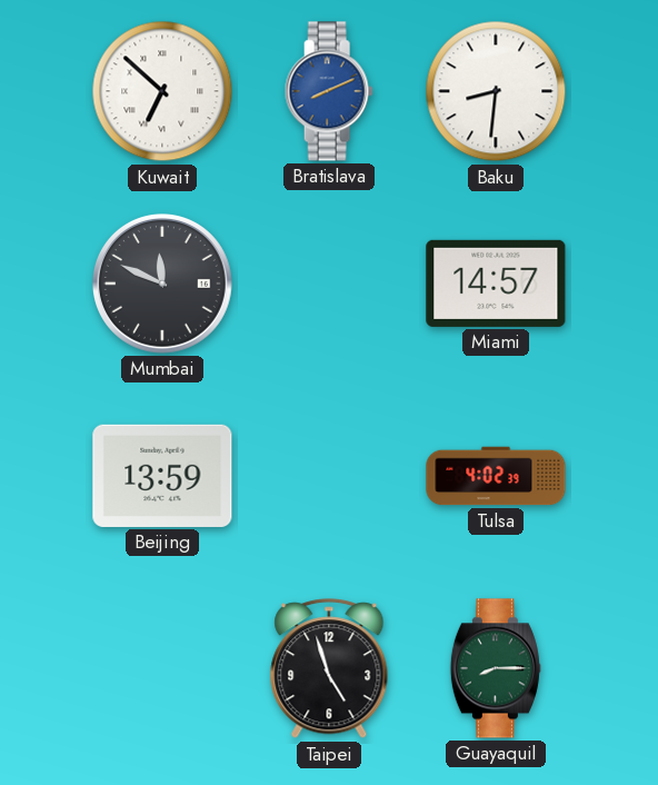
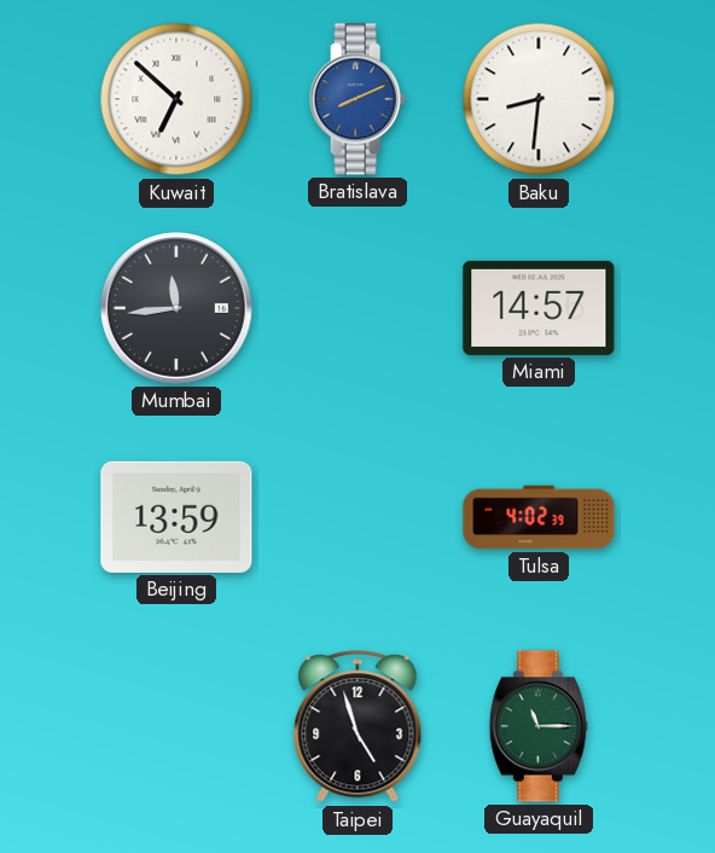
Mumbai: 11:49 -> 11:44
Guayaquil: 8:15 -> 11:15
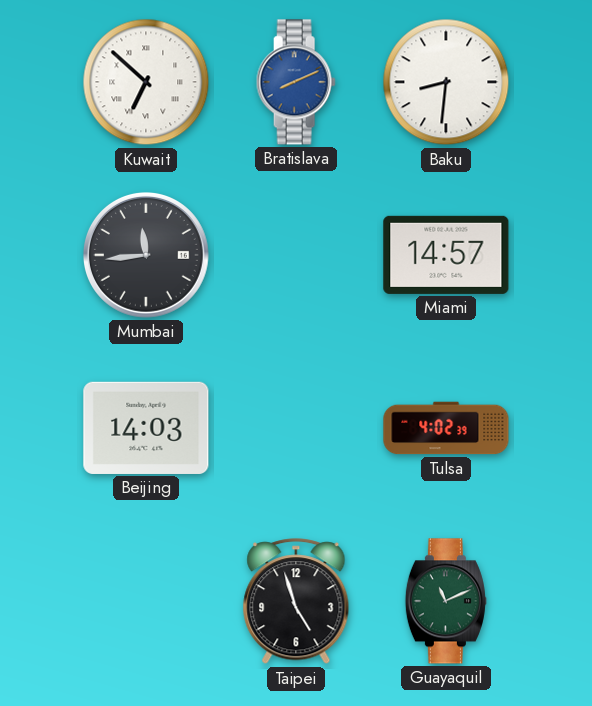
Beijing: 13:59 -> 14:03
Guayaquil: 11:15 -> 11:11
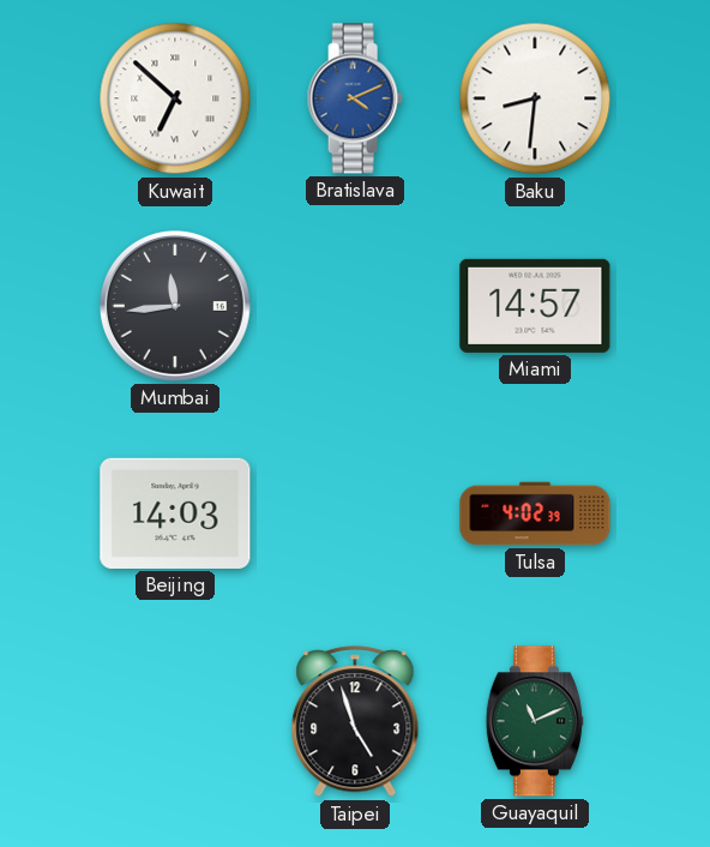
Bratislava: 8:11 -> 4:11
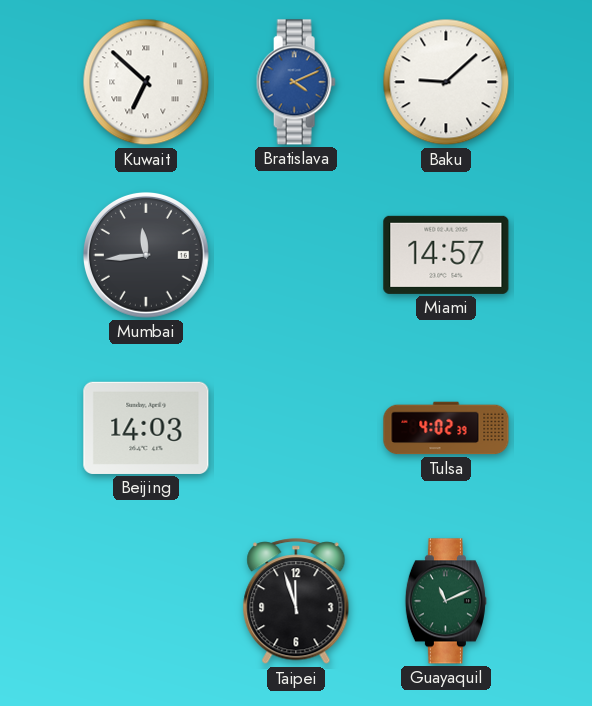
Baku: 8:31 -> 9:08
Taipei: 4:57 -> 11:57
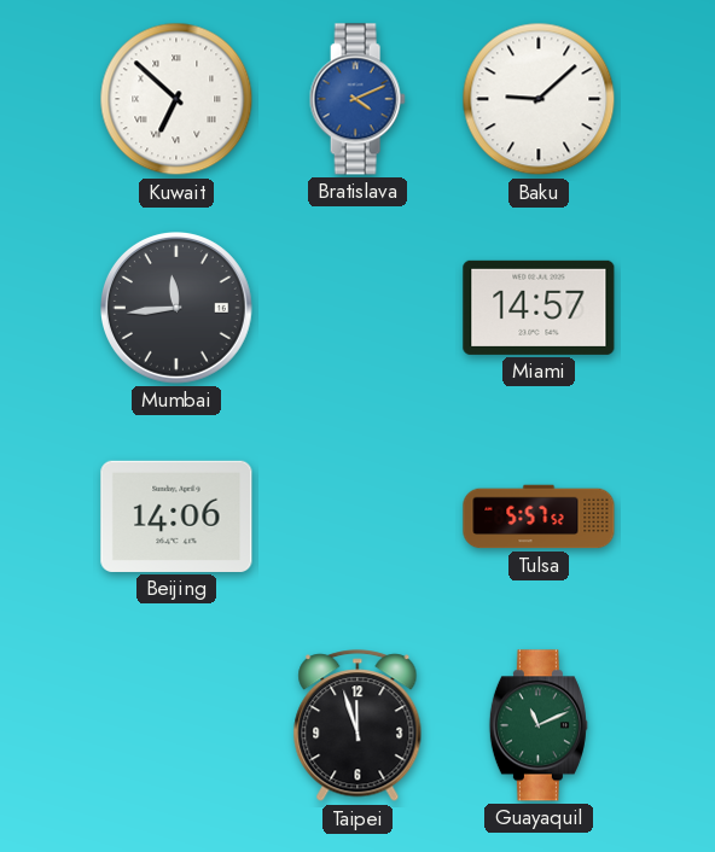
Beijing: 14:03 -> 14:06
Tulsa: 4:02 -> 5:57
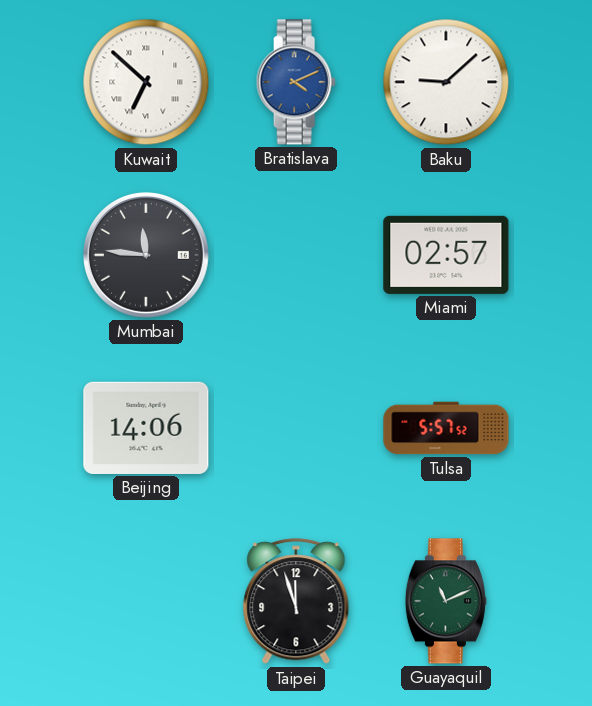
Mumbai: 11:44 -> 11:46
Miami: 14:57 -> 02:57
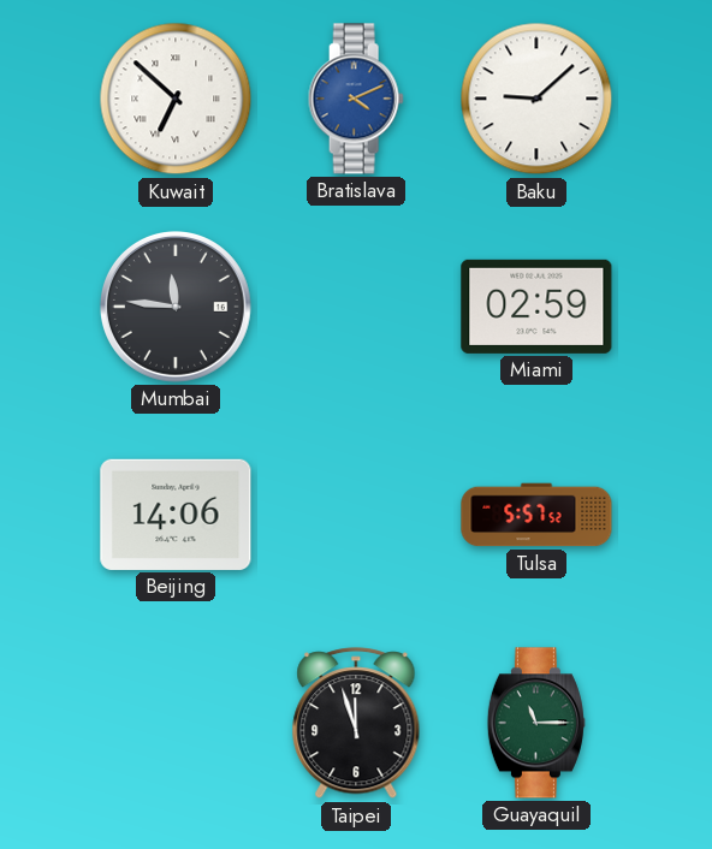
Miami: 02:57 -> 02:59
Guayaquil: 11:11 -> 11:15
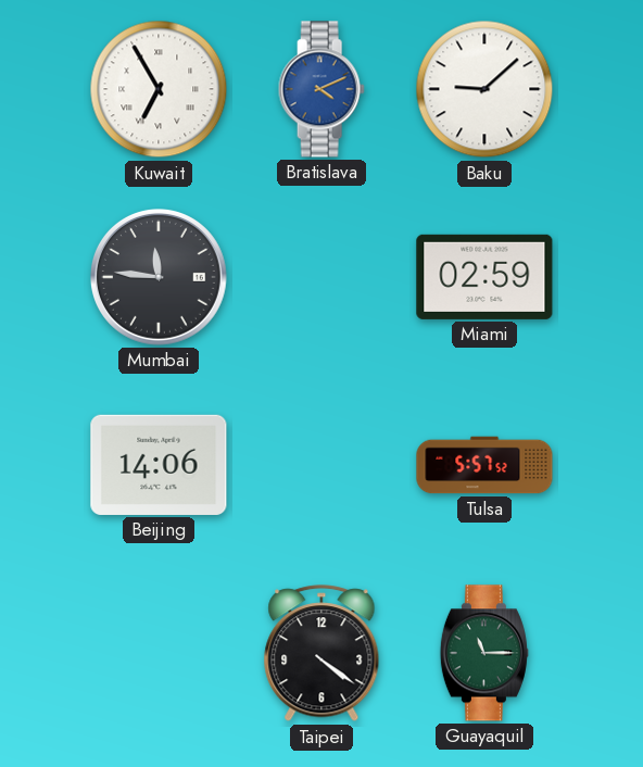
Kuwait: 6:52 -> 6:55
Taipei: 11:57 -> 4:21
